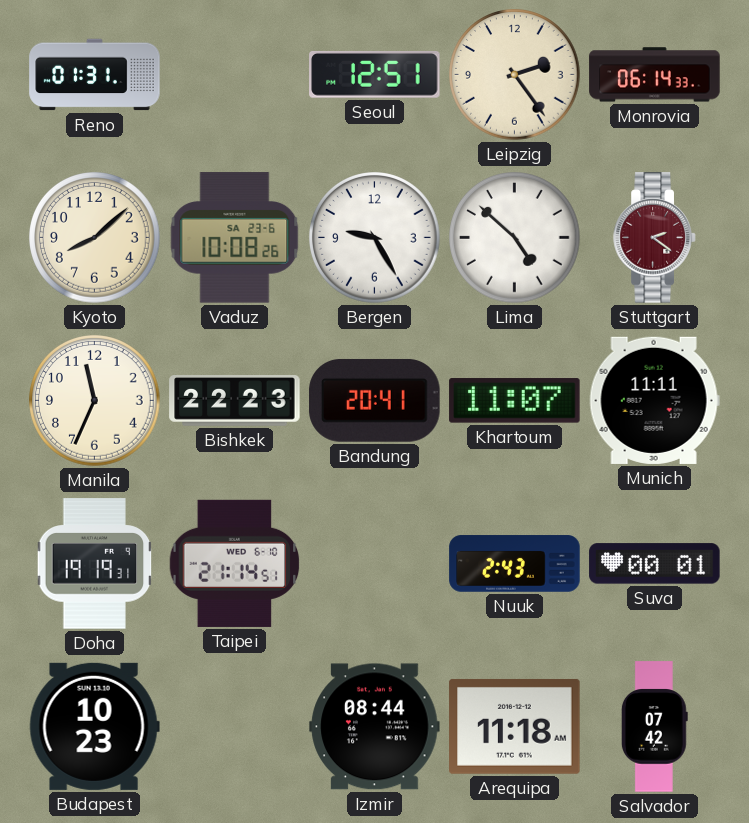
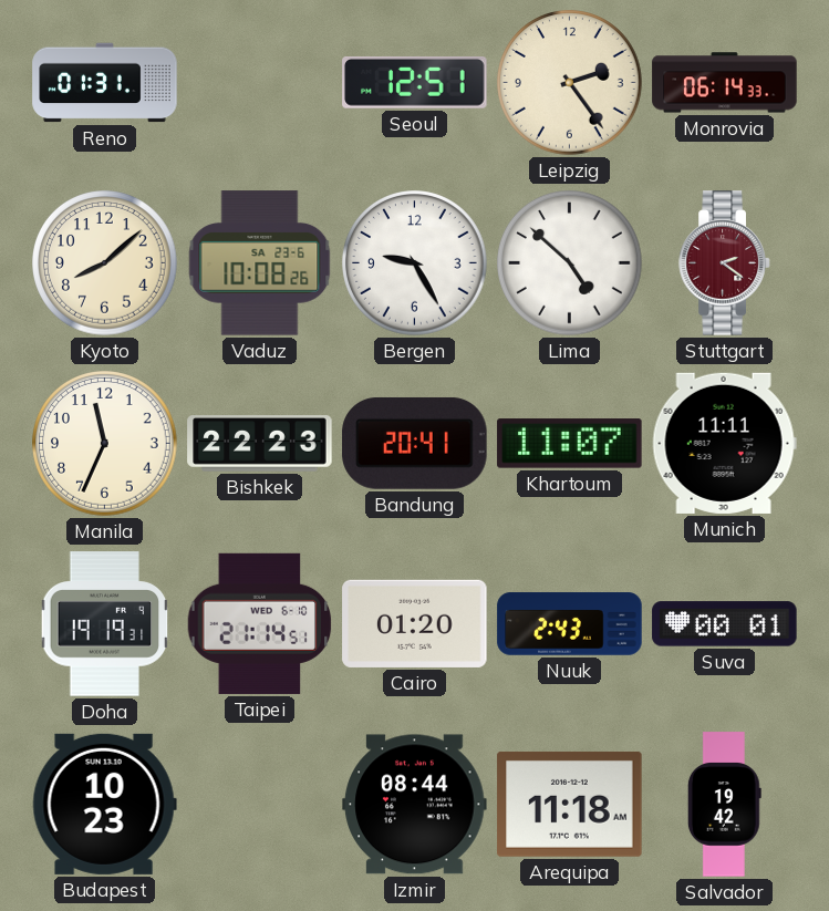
Cairo: none -> 01:20
Salvador: 07:42 -> 19:42
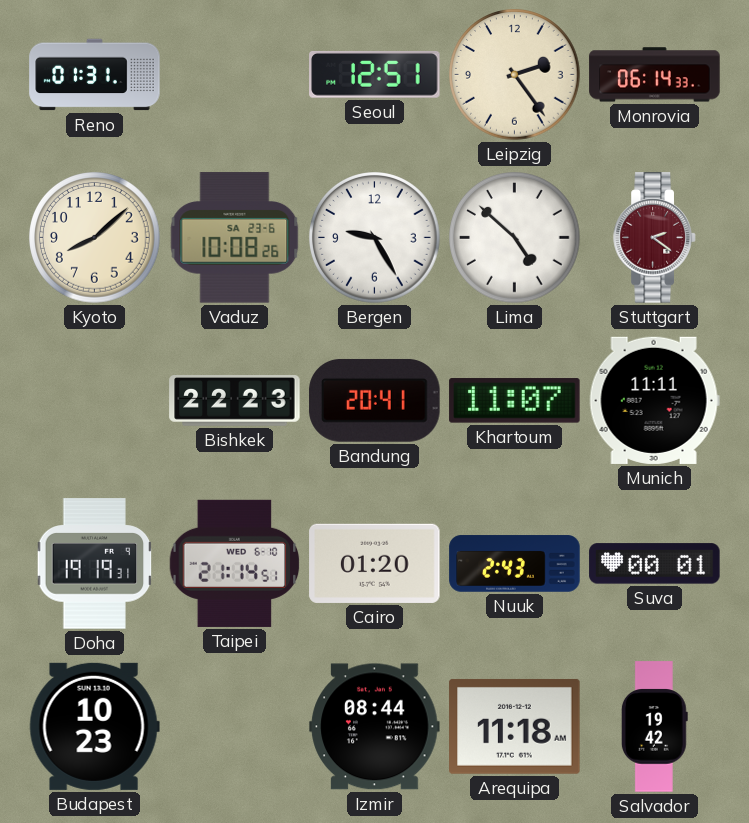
Manila: 11:34 -> none
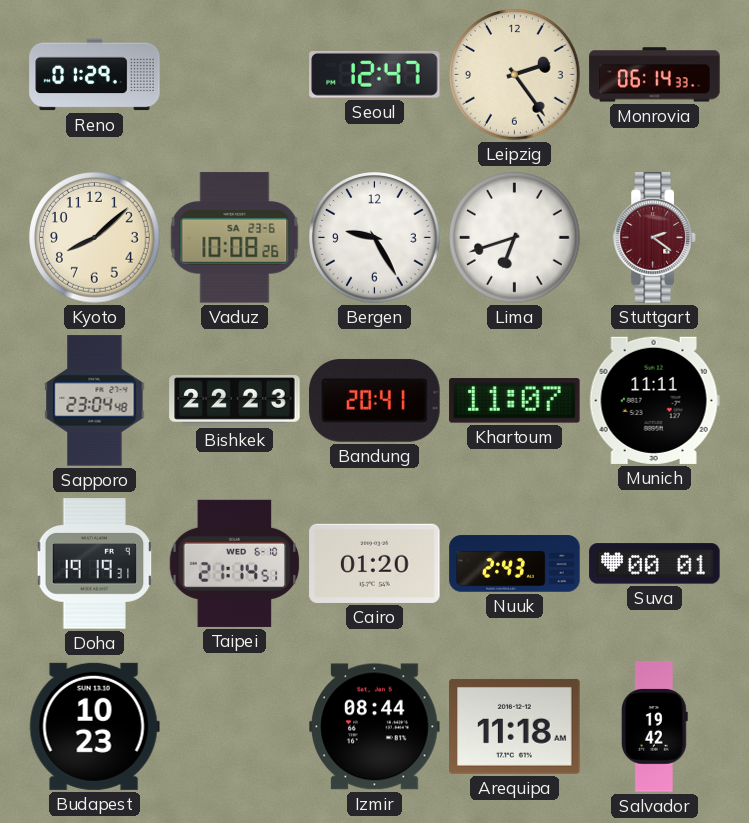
Reno: 01:31 -> 01:29
Seoul: 12:51 -> 12:47
Lima: 4:52 -> 6:42
Sapporo: none -> 23:04
